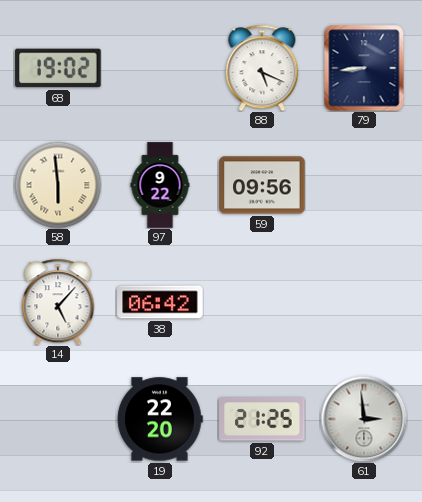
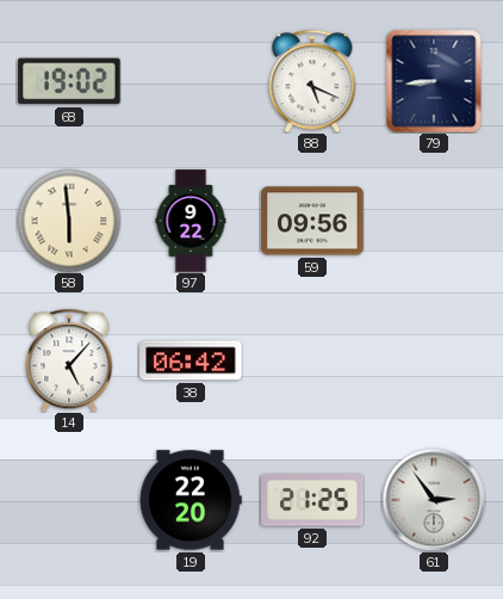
61: 2:59 -> 2:54
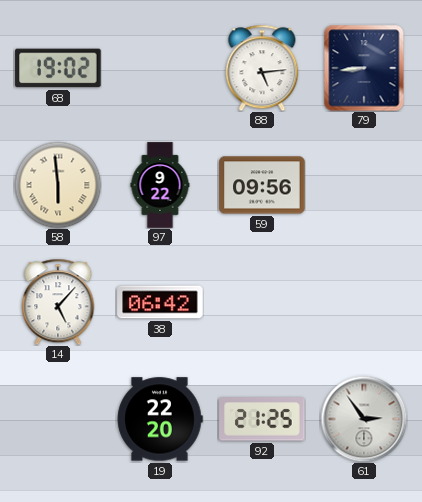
88: 5:19 -> 5:14
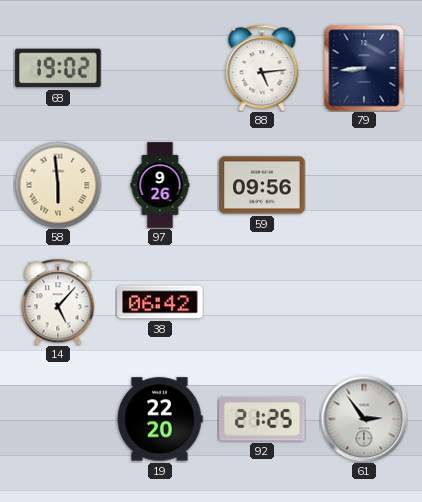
97: 9:22 -> 9:26
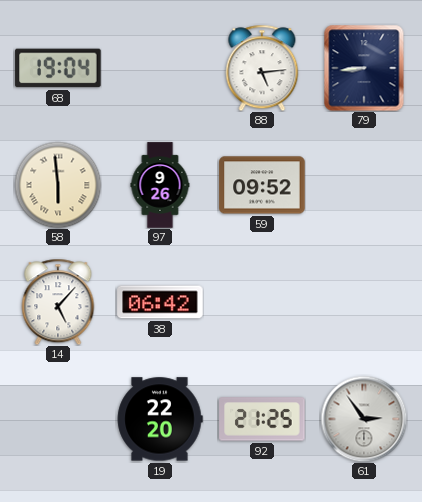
68: 19:02 -> 19:04
59: 09:56 -> 09:52
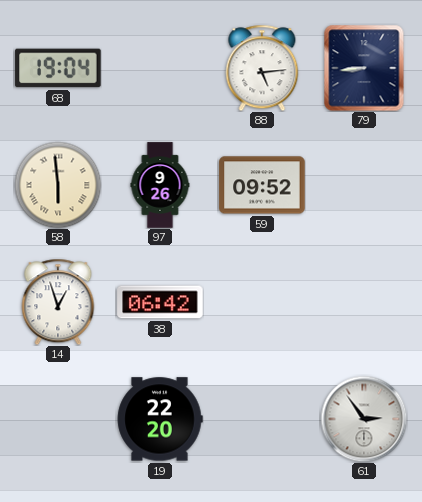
14: 5:07 -> 12:57
92: 21:25 -> none
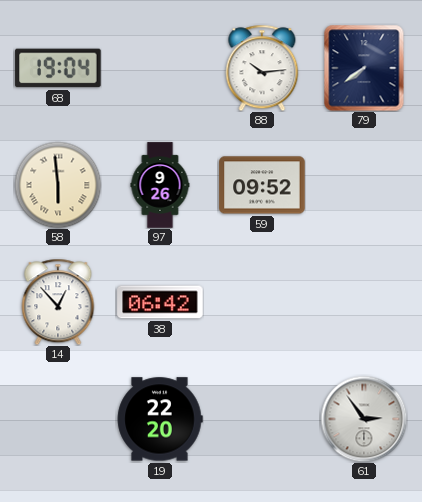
88: 5:14 -> 10:14
79: 8:44 -> 7:39
14: 12:57 -> 12:53
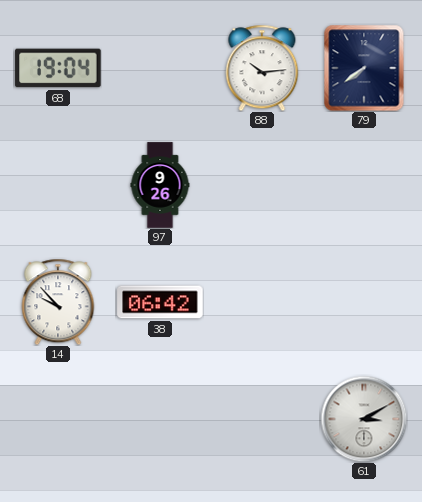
58: 5:59 -> none
59: 09:52 -> none
14: 12:53 -> 9:53
19: 22:20 -> none
61: 2:54 -> 3:10
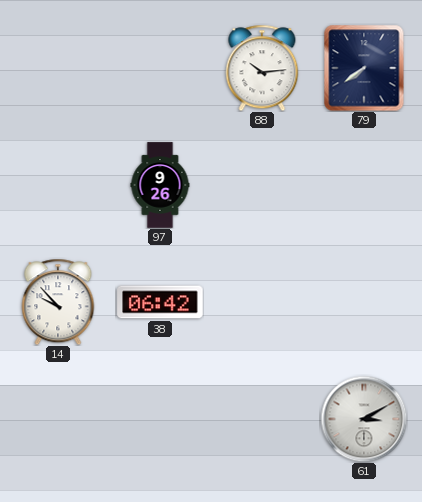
68: 19:04 -> none
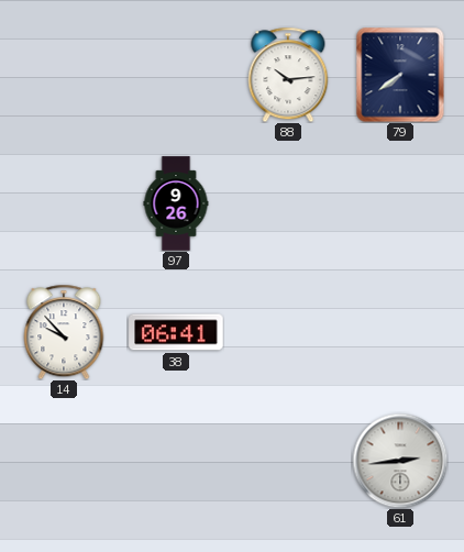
38: 06:42 -> 06:41
61: 3:10 -> 2:44
